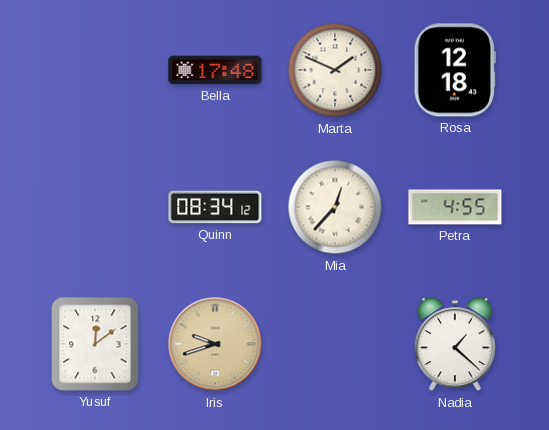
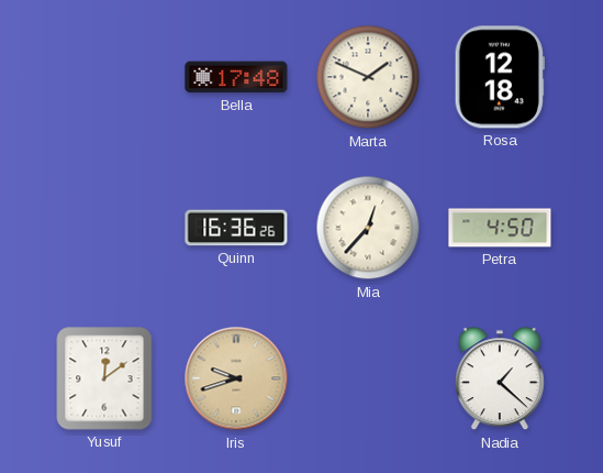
Quinn: 08:34 -> 16:36
Petra: 4:55 -> 4:50
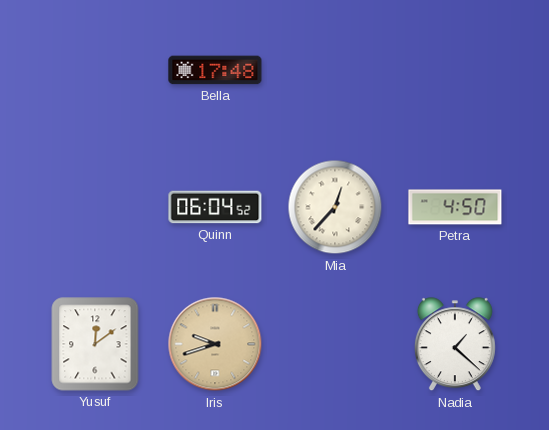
Marta: 1:49 -> none
Rosa: 12:18 -> none
Quinn: 16:36 -> 06:04
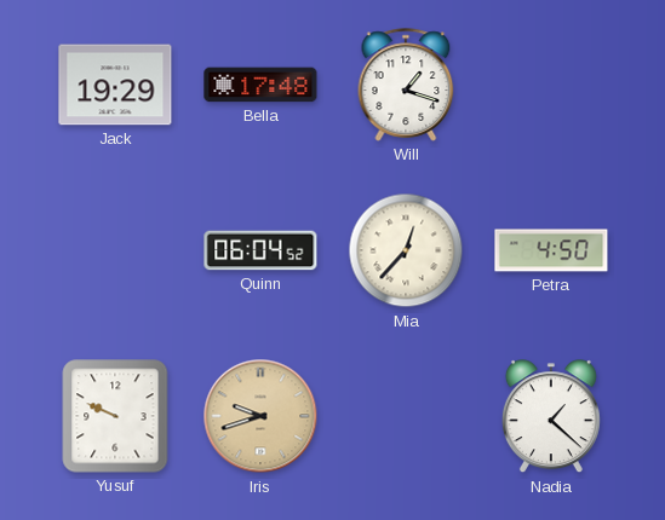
Jack: none -> 19:29
Will: none -> 1:18
Yusuf: 12:09 -> 9:49
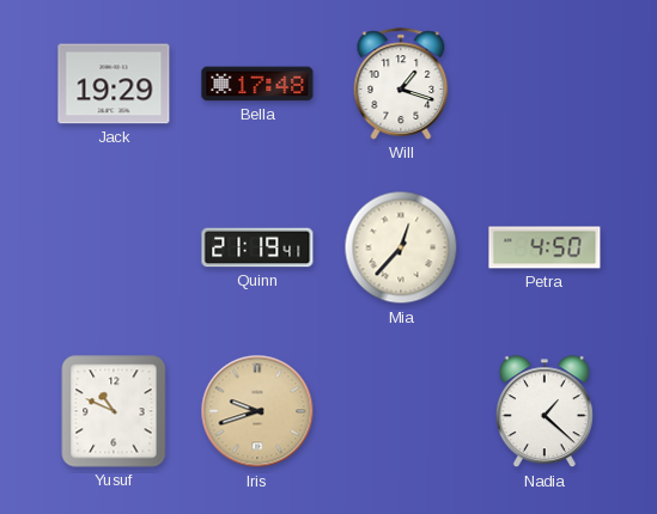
Quinn: 06:04 -> 21:19
Yusuf: 9:49 -> 10:49
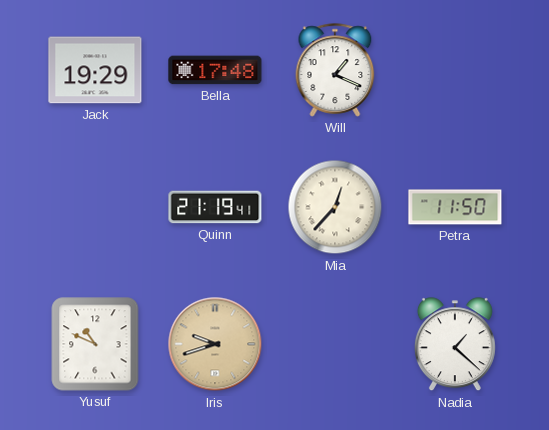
Will: 1:18 -> 1:19
Petra: 4:50 -> 11:50
